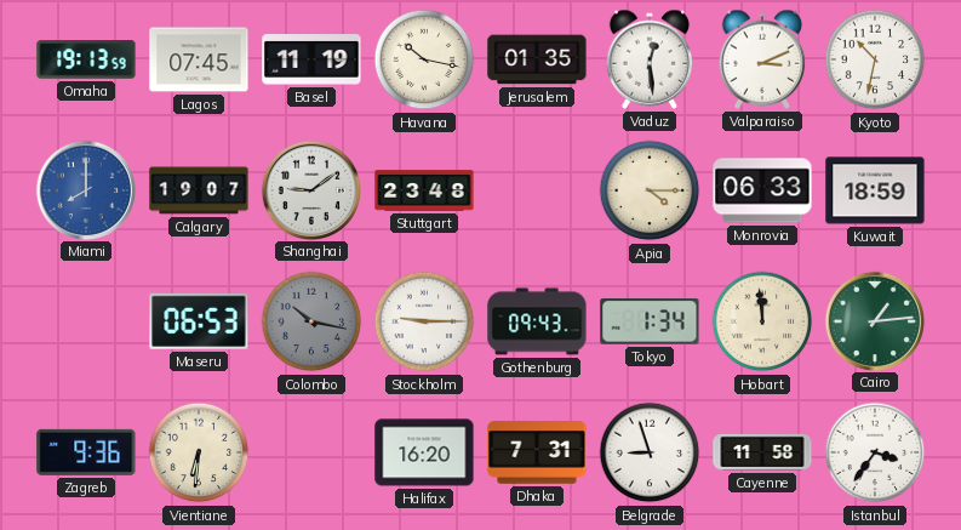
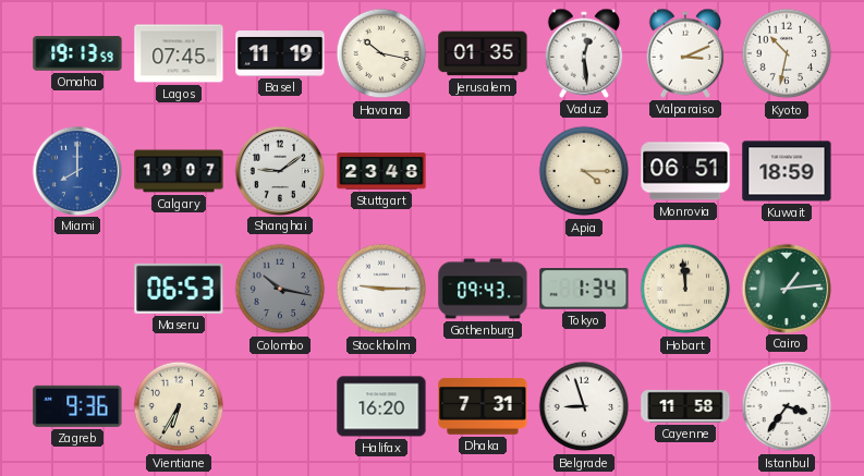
Monrovia: 06:33 -> 06:51
Vientiane: 6:31 -> 6:35
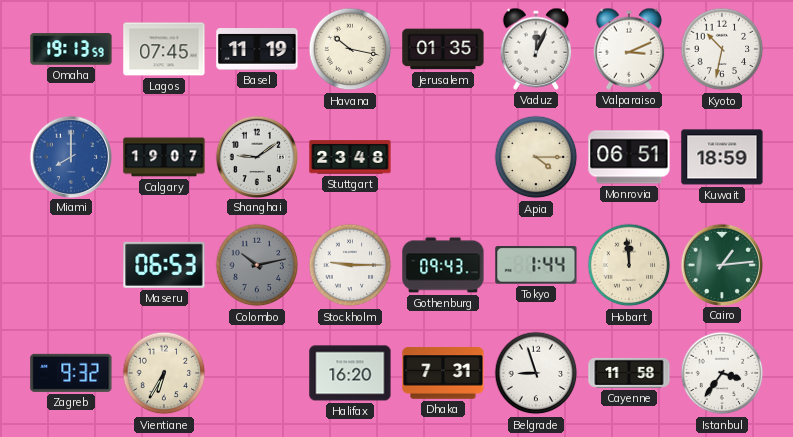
Vaduz: 12:29 -> 12:04
Colombo: 10:17 -> 10:13
Tokyo: 1:34 -> 1:44
Zagreb: 9:36 -> 9:32
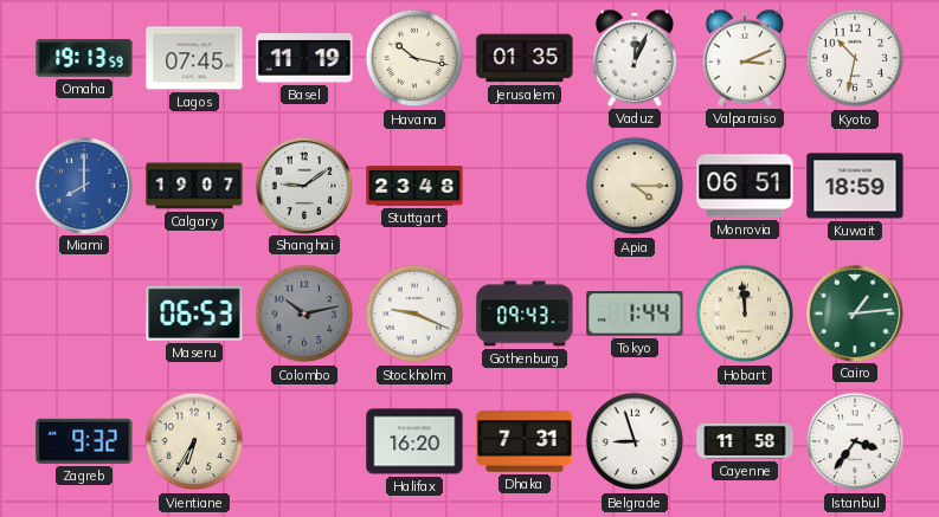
Stockholm: 9:15 -> 9:19
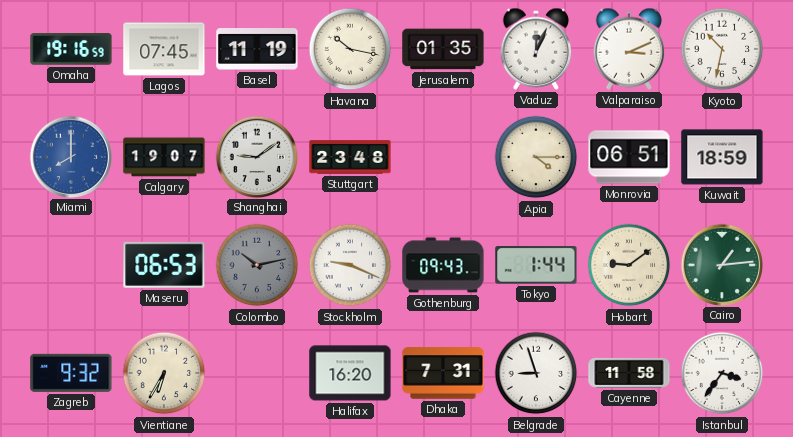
Omaha: 19:13 -> 19:16
Hobart: 11:59 -> 9:09
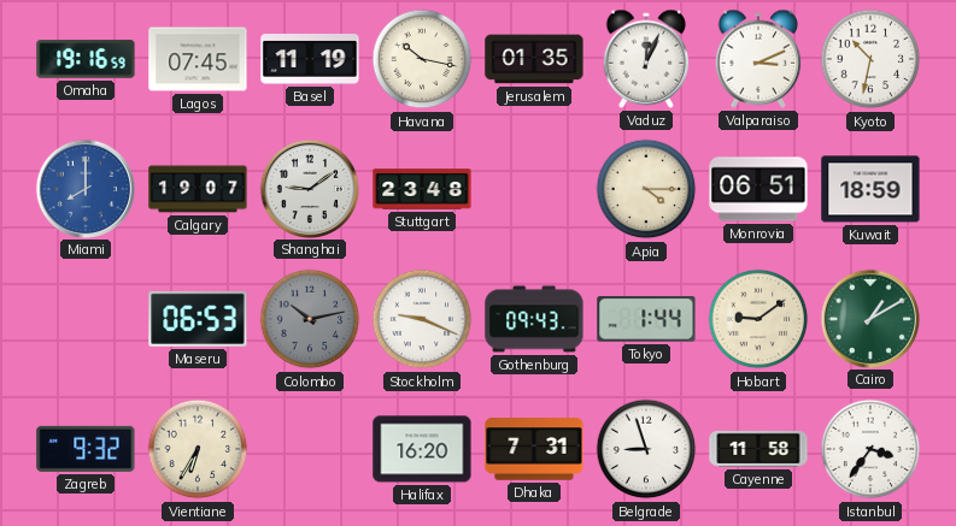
Cairo: 1:14 -> 1:10
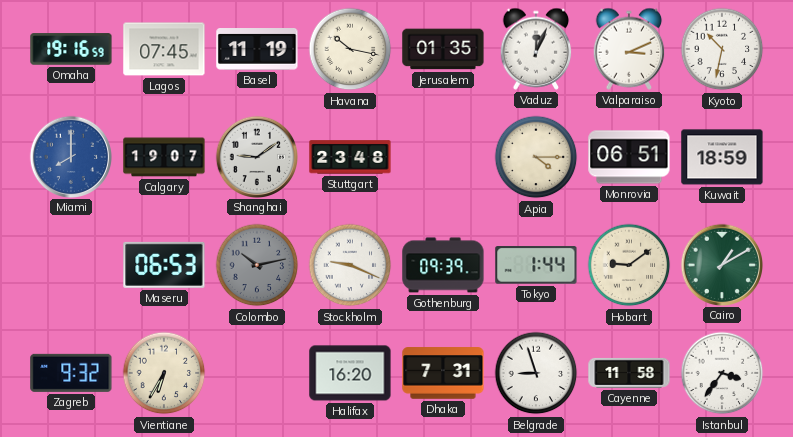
Gothenburg: 09:43 -> 09:39
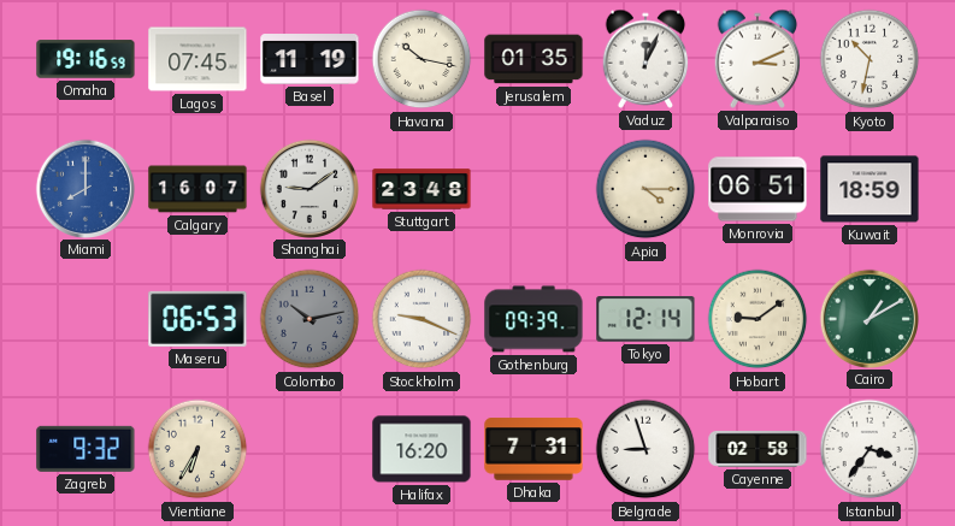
Calgary: 19:07 -> 16:07
Tokyo: 1:44 -> 12:14
Cayenne: 11:58 -> 02:58
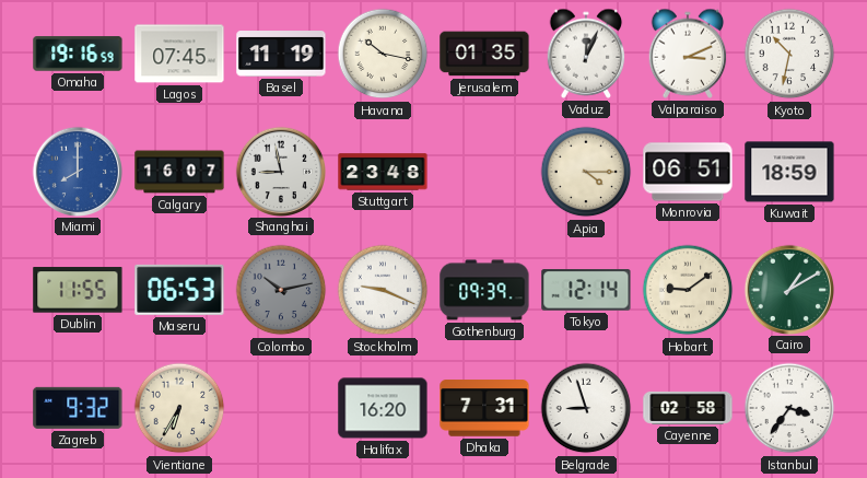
Shanghai: 9:09 -> 8:58
Dublin: none -> 11:55
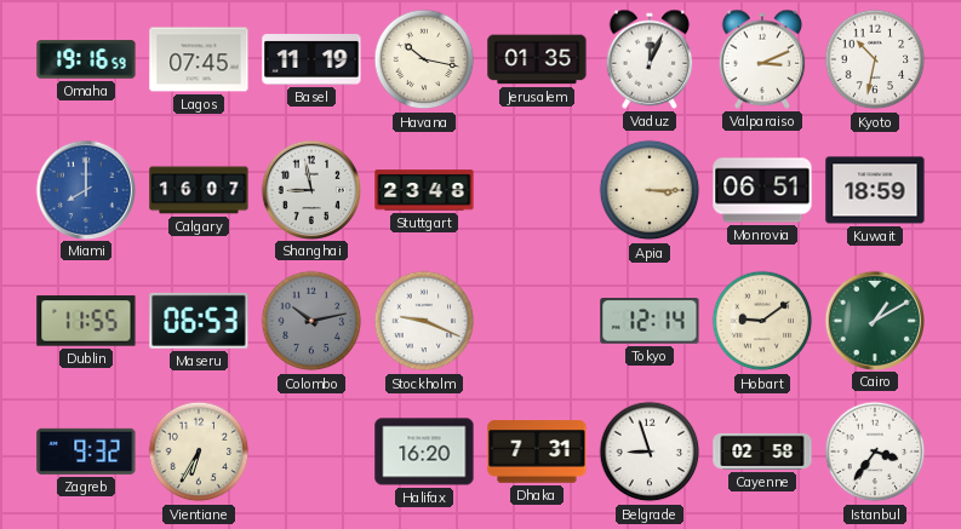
Apia: 4:15 -> 3:15
Gothenburg: 09:39 -> none
